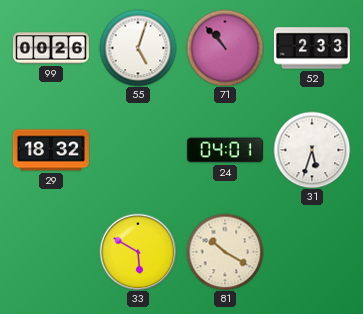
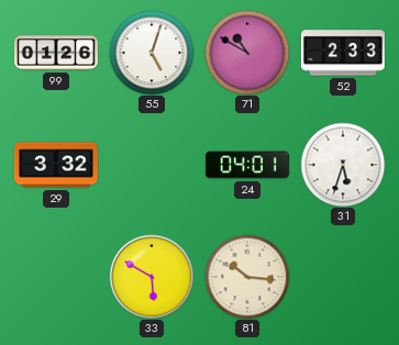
99: 00:26 -> 01:26
71: 10:53 -> 10:50
29: 18:32 -> 3:32
81: 10:20 -> 10:16
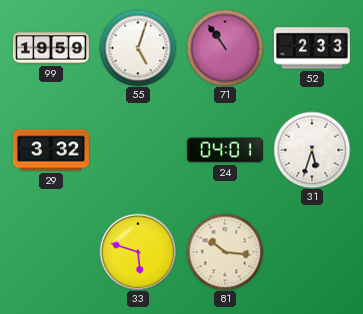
99: 01:26 -> 19:59
71: 10:50 -> 10:54
33: 5:50 -> 5:48
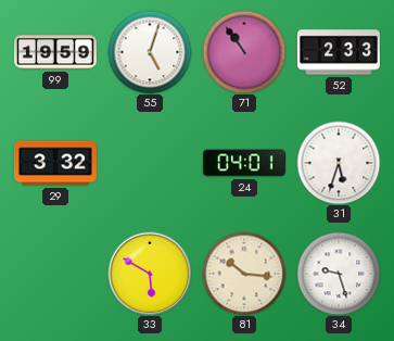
33: 5:48 -> 5:50
34: none -> 9:27
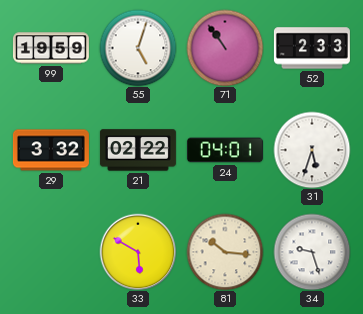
21: none -> 02:22
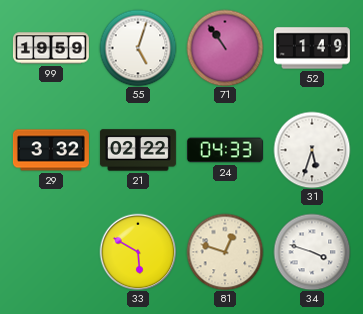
52: 2:33 -> 1:49
24: 04:01 -> 04:33
81: 10:16 -> 12:48
34: 9:27 -> 3:48
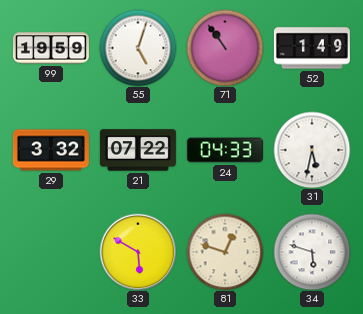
21: 02:22 -> 07:22
31: 5:33 -> 5:32
34: 3:48 -> 5:48
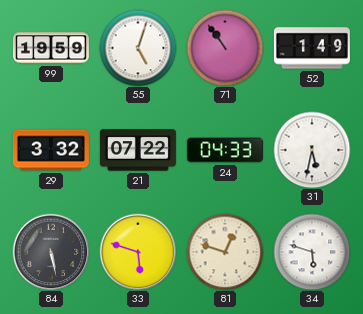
84: none -> 5:28
33: 5:50 -> 5:48
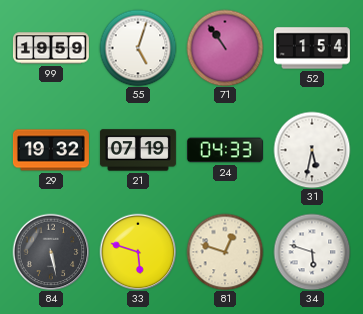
52: 1:49 -> 1:54
29: 3:32 -> 19:32
21: 07:22 -> 07:19
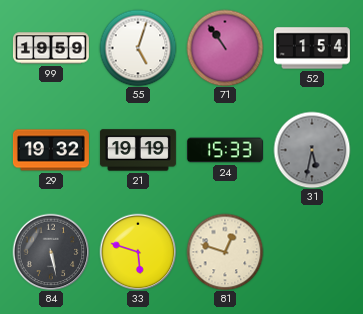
21: 07:19 -> 19:19
24: 04:33 -> 15:33
31 dial: white -> grey
34: 5:48 -> none
